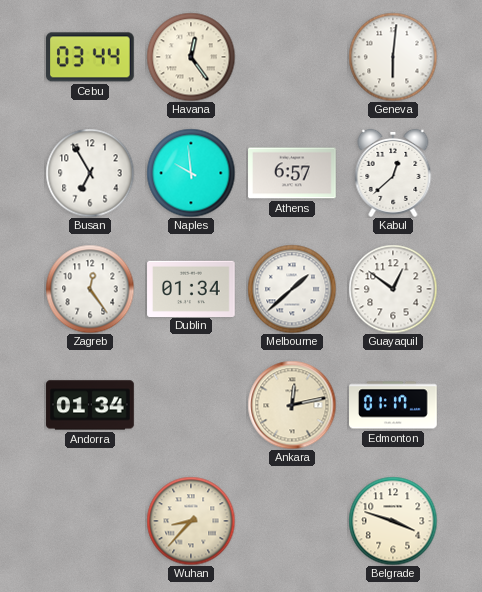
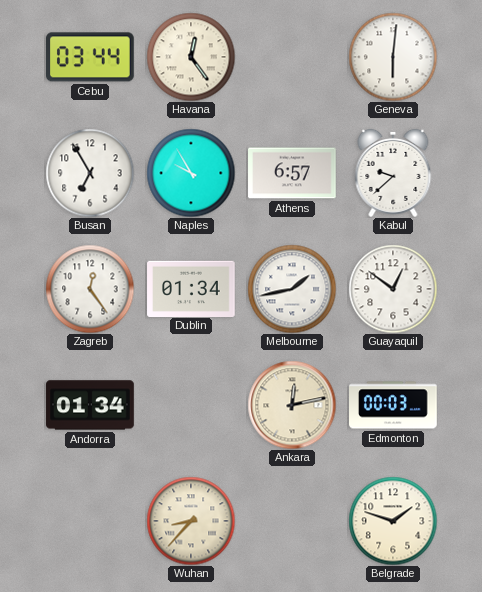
Naples: 9:59 -> 9:55
Kabul: 12:38 -> 9:38
Melbourne: 1:38 -> 1:43
Edmonton: 01:17 -> 00:03
Belgrade: 3:48 -> 1:48
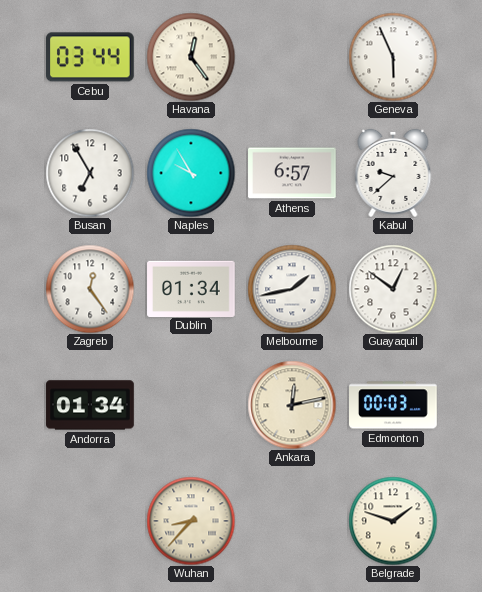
Geneva: 6:01 -> 5:56
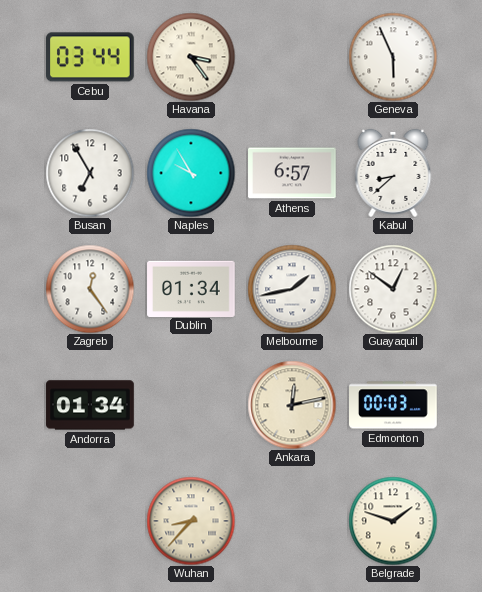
Havana: 12:24 -> 3:24
Kabul: 9:38 -> 8:38
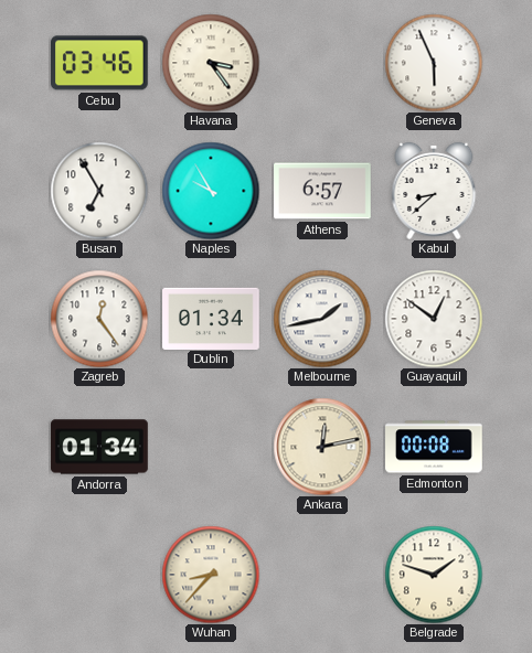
Cebu: 03:44 -> 03:46
Edmonton: 00:03 -> 00:08
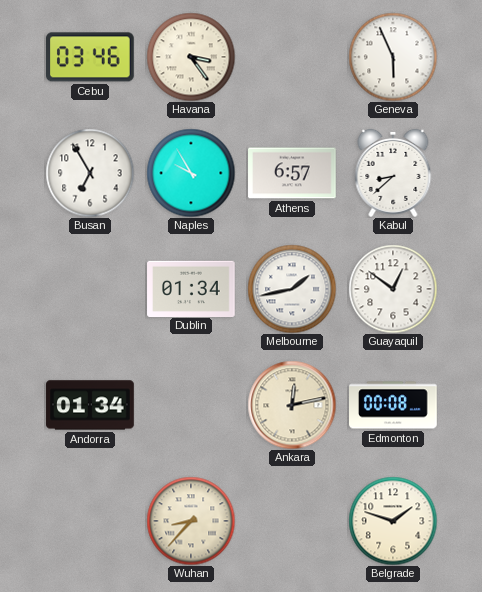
Zagreb: 12:24 -> none
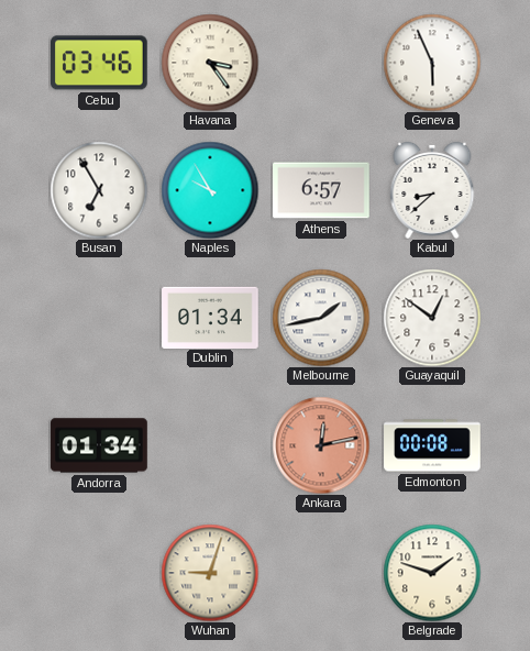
Ankara dial: cream -> salmon
Wuhan: 8:37 -> 9:03
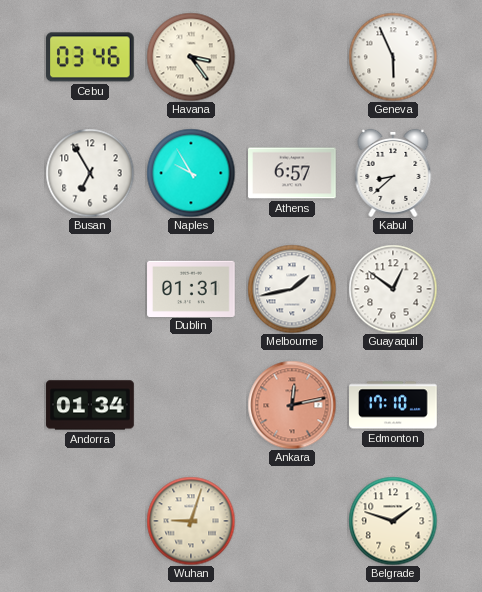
Dublin: 01:34 -> 01:31
Edmonton: 00:08 -> 17:10
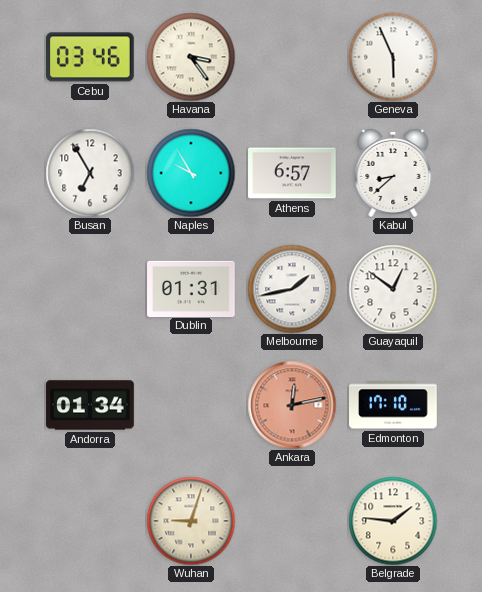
Belgrade: 1:48 -> 1:46
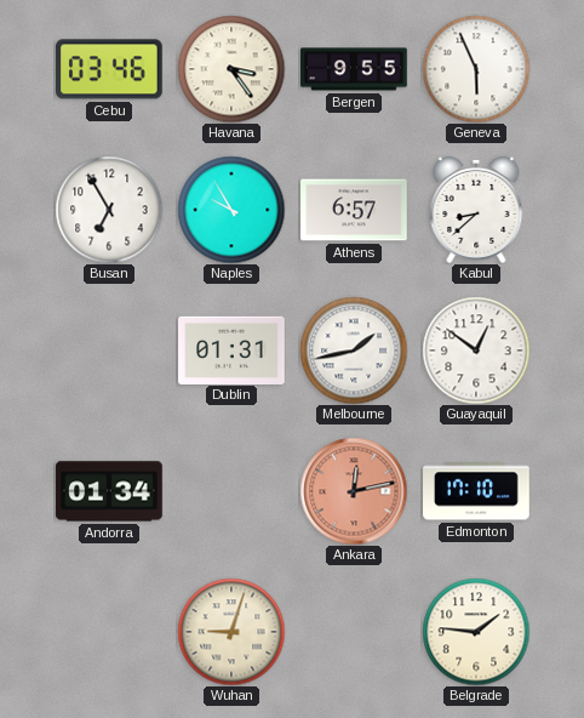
Bergen: none -> 9:55
